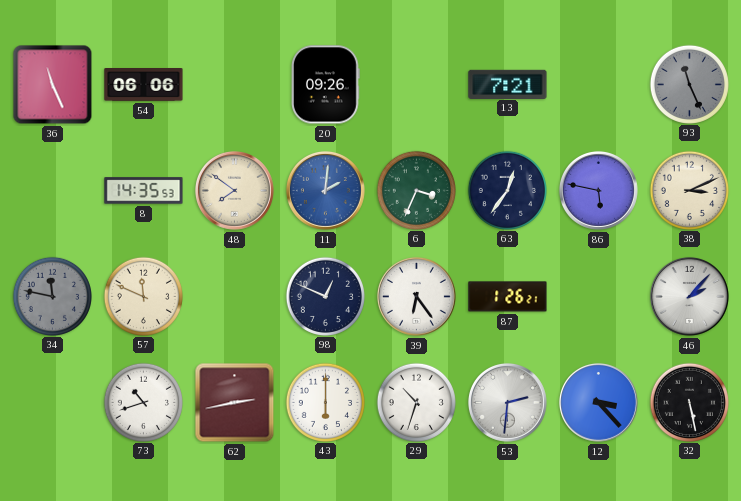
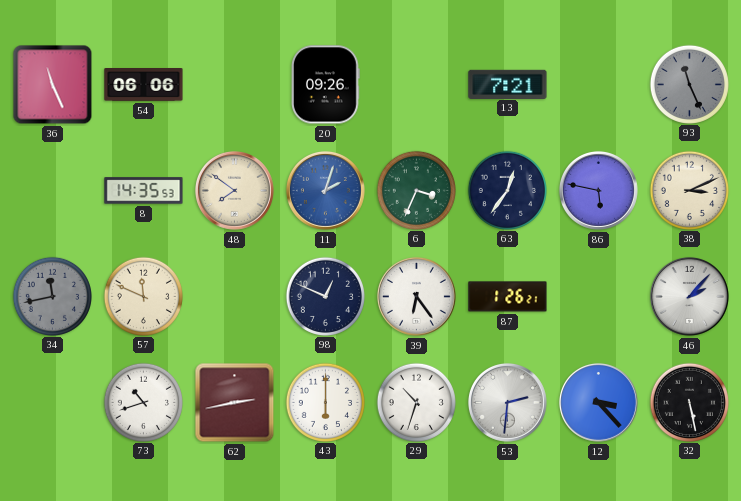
11: 2:01 -> 2:03
34: 11:47 -> 11:43
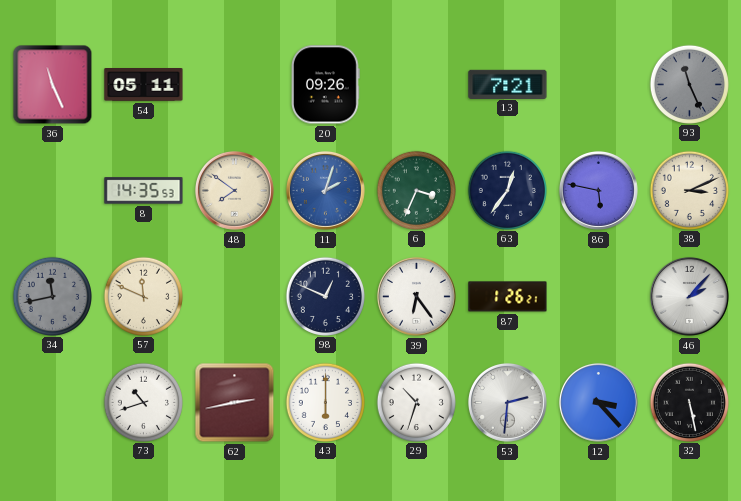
54: 06:06 -> 05:11
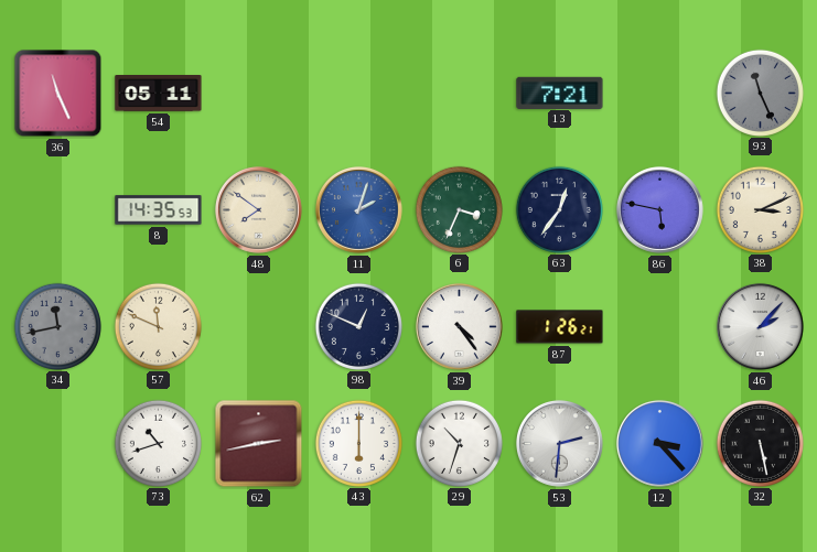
20: 09:26 -> none
39: 6:24 -> 4:24
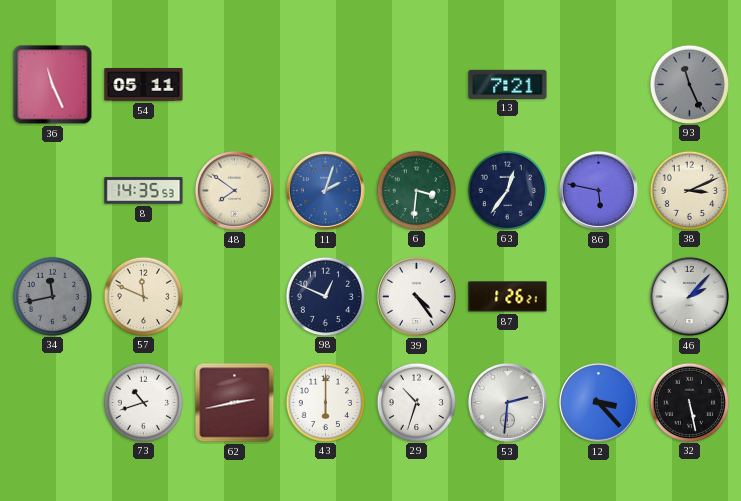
6: 3:34 -> 3:31
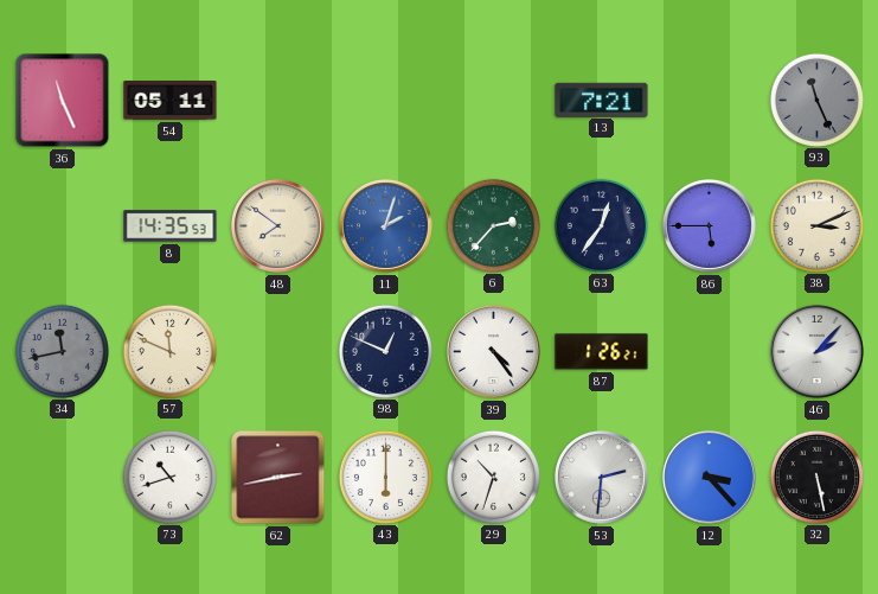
6: 3:31 -> 2:37
86: 5:47 -> 5:45
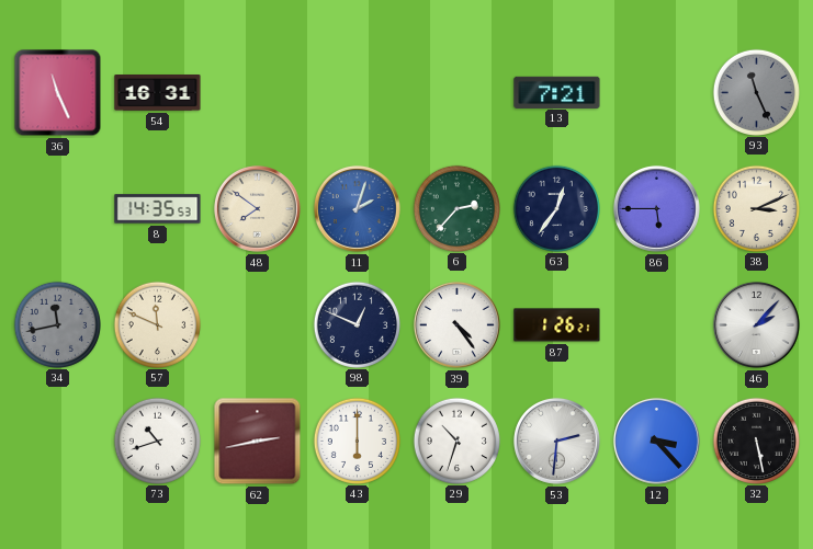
54: 05:11 -> 16:31
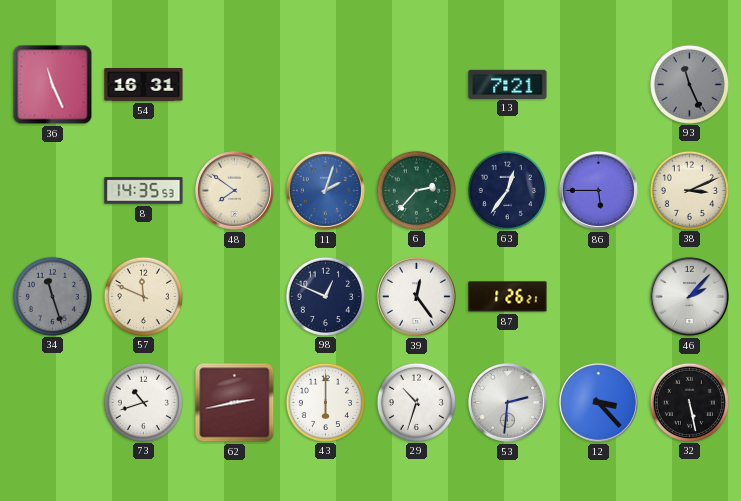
34: 11:43 -> 11:27
39: 4:24 -> 12:24
